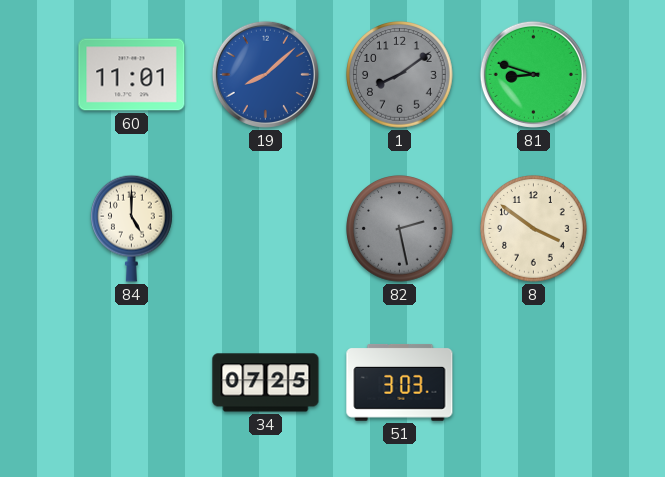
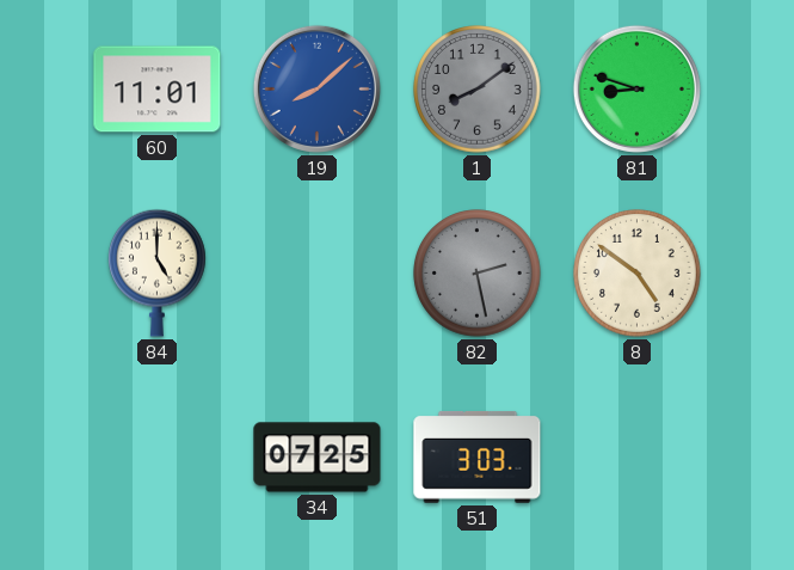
8: 3:51 -> 4:51
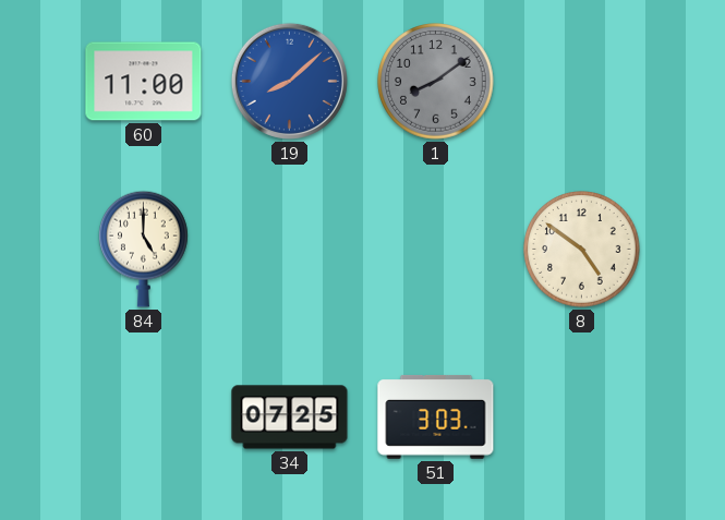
60: 11:01 -> 11:00
81: 8:48 -> none
82: 2:28 -> none
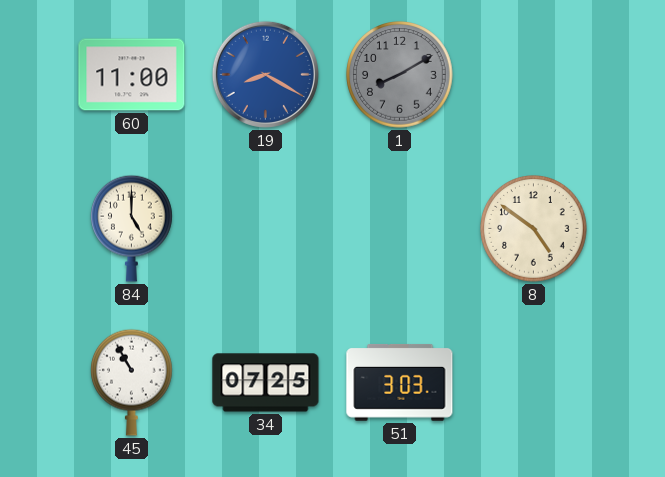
19: 8:08 -> 8:20
1: 8:09 -> 8:10
45: none -> 10:55
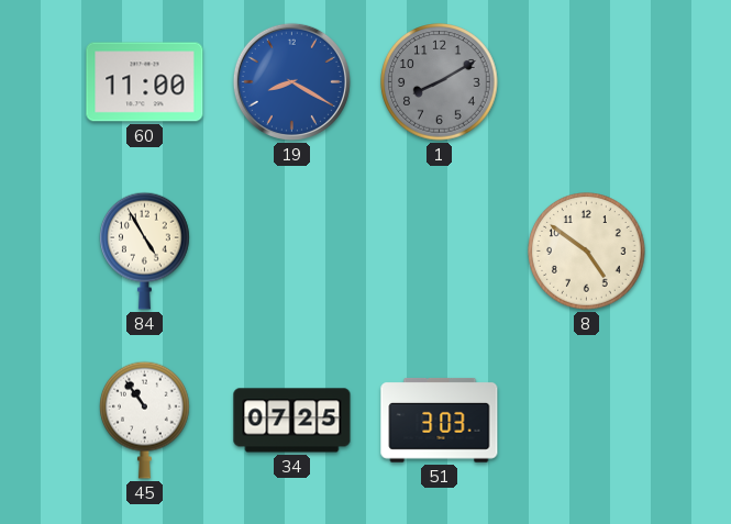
84: 5:00 -> 4:55
45: 10:55 -> 10:54
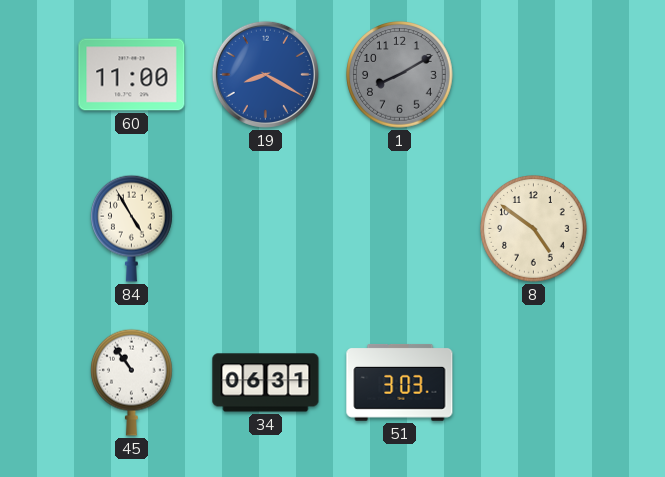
34: 07:25 -> 06:31
